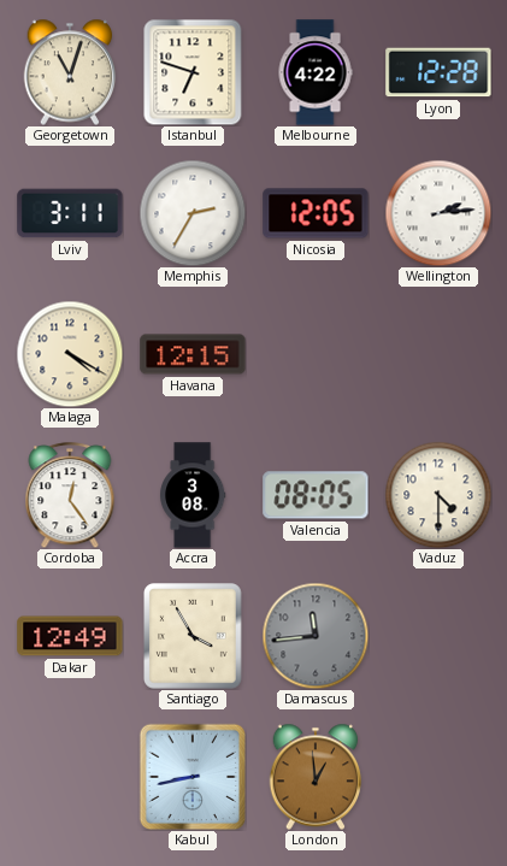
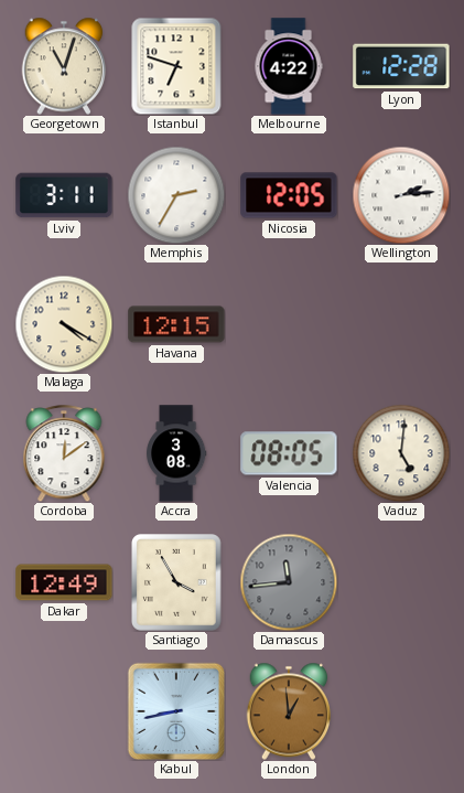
Cordoba: 12:24 -> 12:09
Vaduz: 4:30 -> 5:01
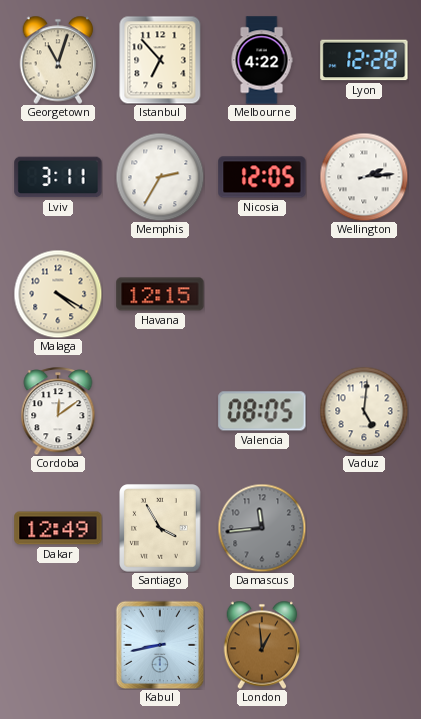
Istanbul: 6:48 -> 6:53
Accra: 3:08 -> none
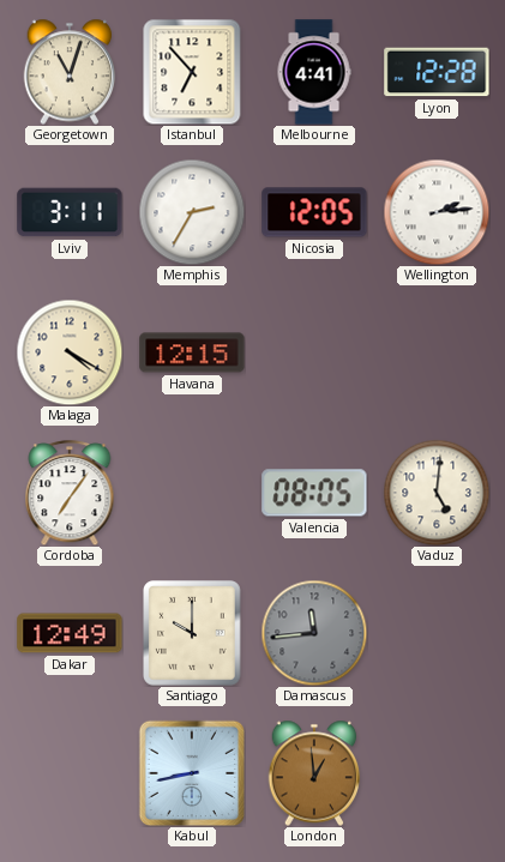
Melbourne: 4:22 -> 4:41
Cordoba: 12:09 -> 7:06
Santiago: 3:55 -> 10:00
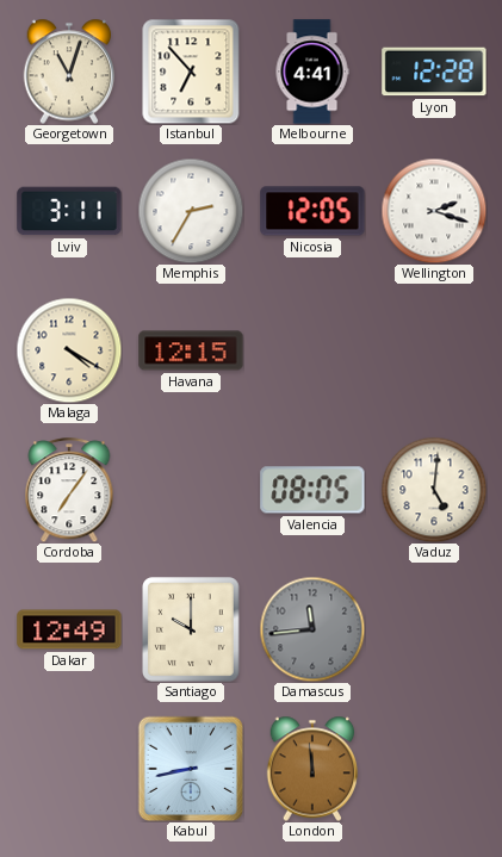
Wellington: 2:14 -> 2:18
London: 12:59 -> 11:59
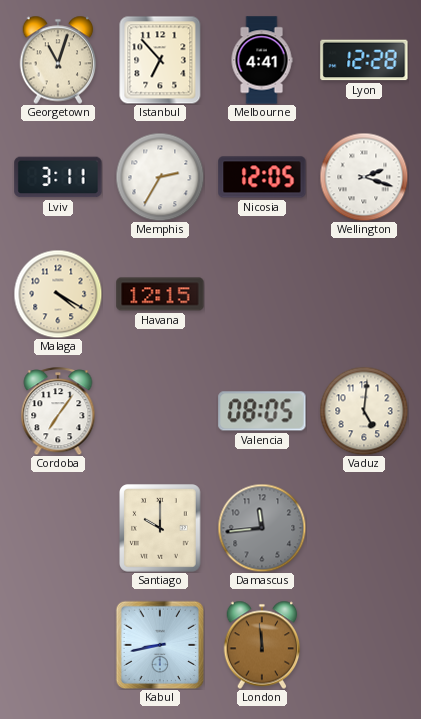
Dakar: 12:49 -> none
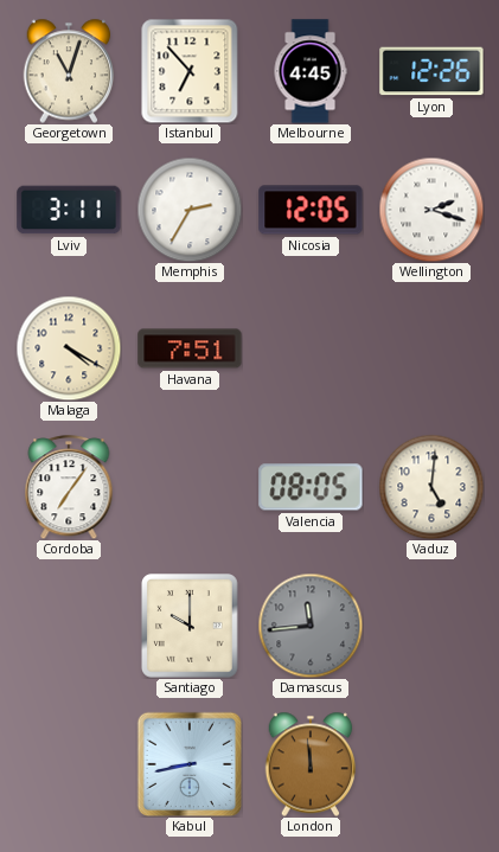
Melbourne: 4:41 -> 4:45
Lyon: 12:28 -> 12:26
Havana: 12:15 -> 7:51
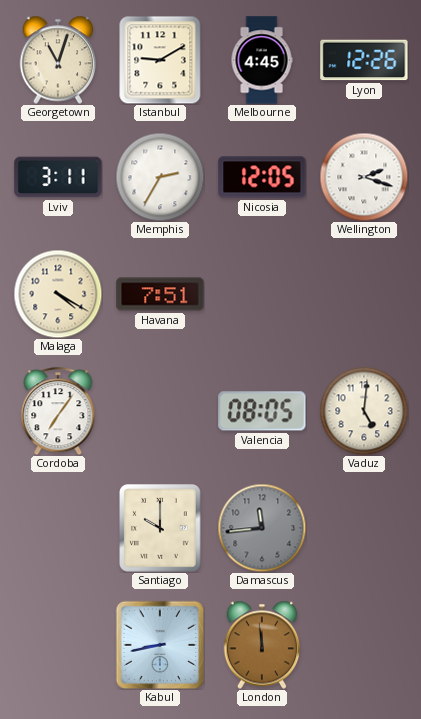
Istanbul: 6:53 -> 9:10
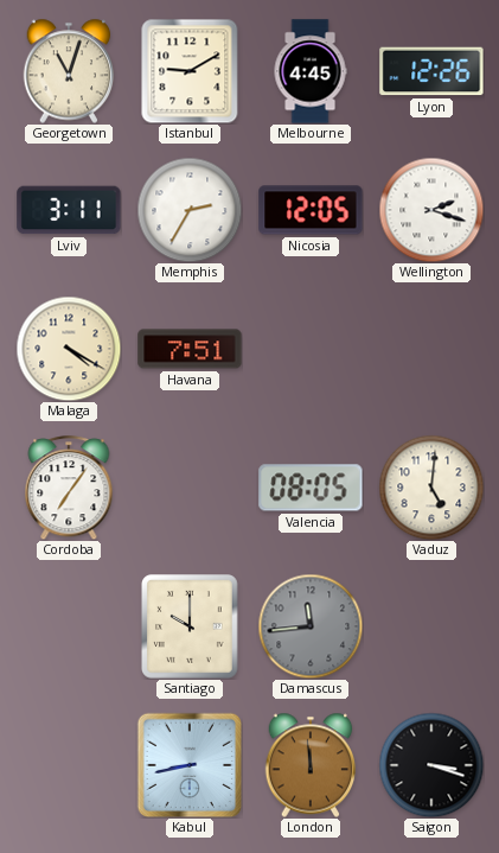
Saigon: none -> 3:18
